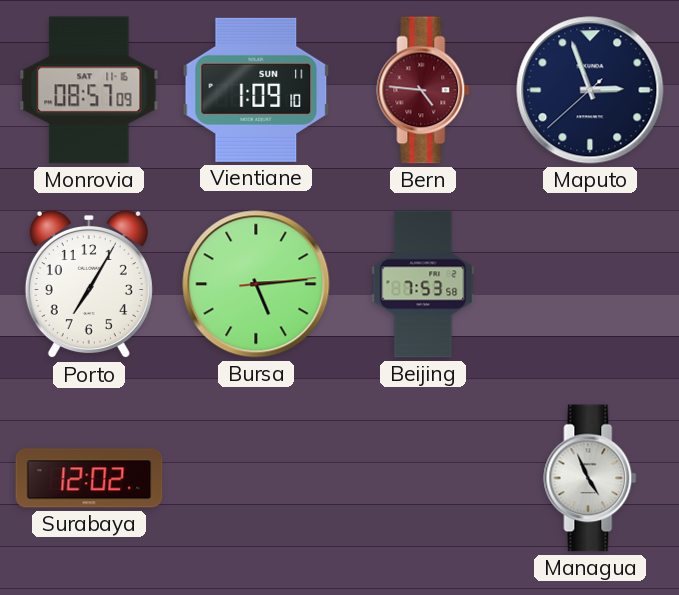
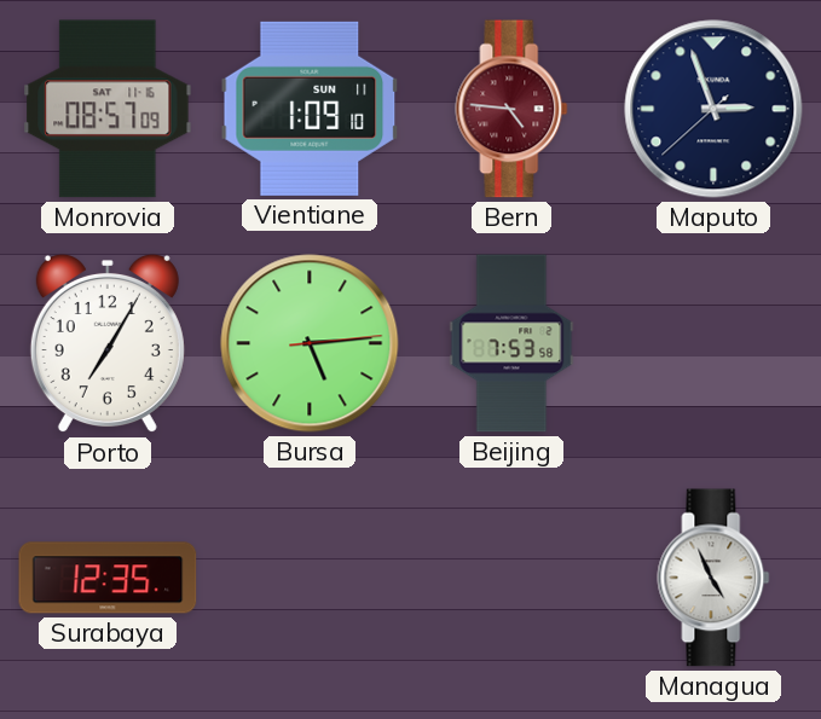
Surabaya: 12:02 -> 12:35
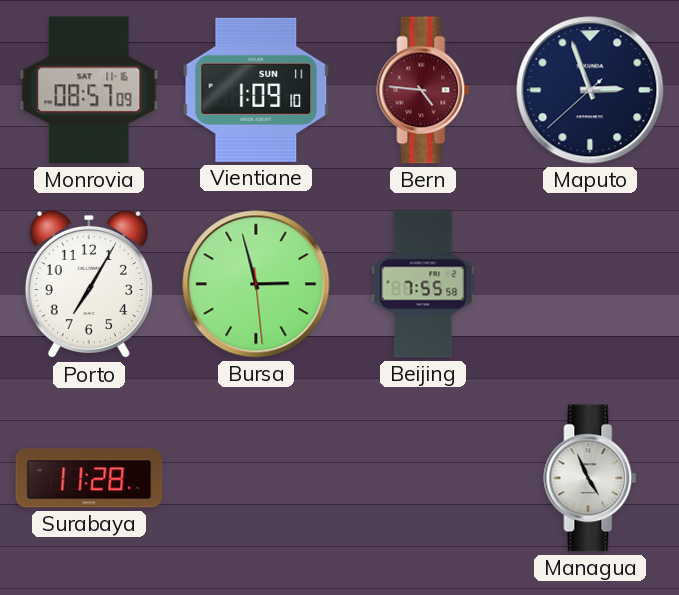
Bursa: 5:14 -> 2:57
Beijing: 7:53 -> 7:55
Surabaya: 12:35 -> 11:28
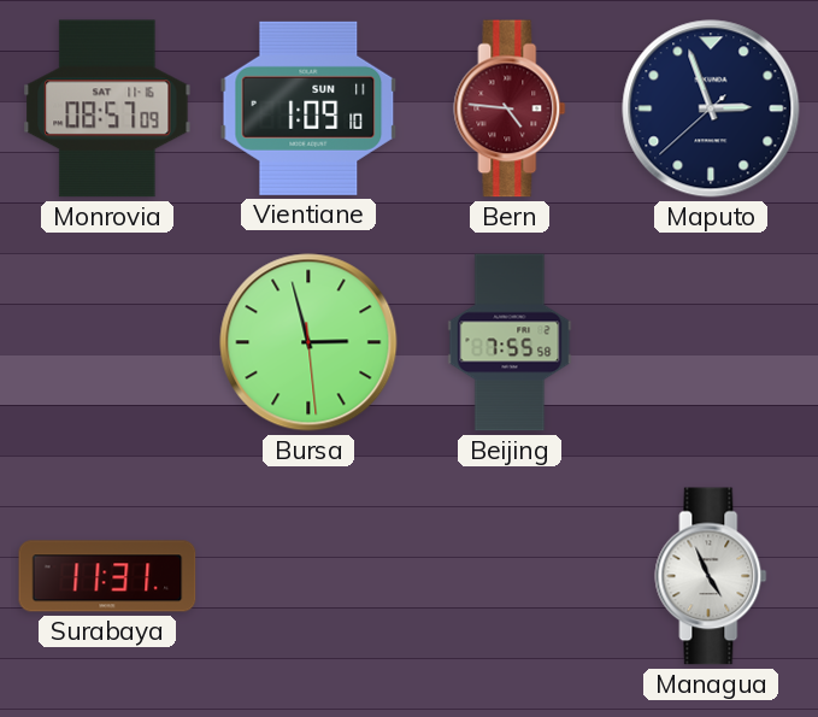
Porto: 7:05 -> none
Surabaya: 11:28 -> 11:31
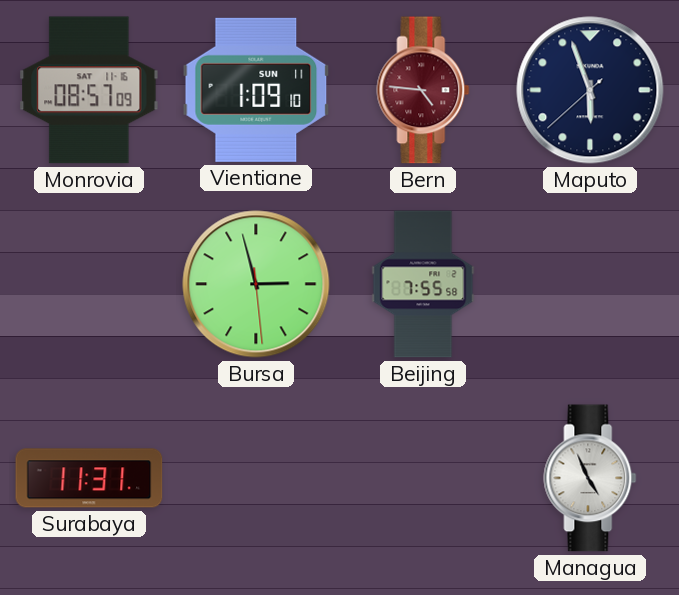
Maputo: 2:56 -> 5:56
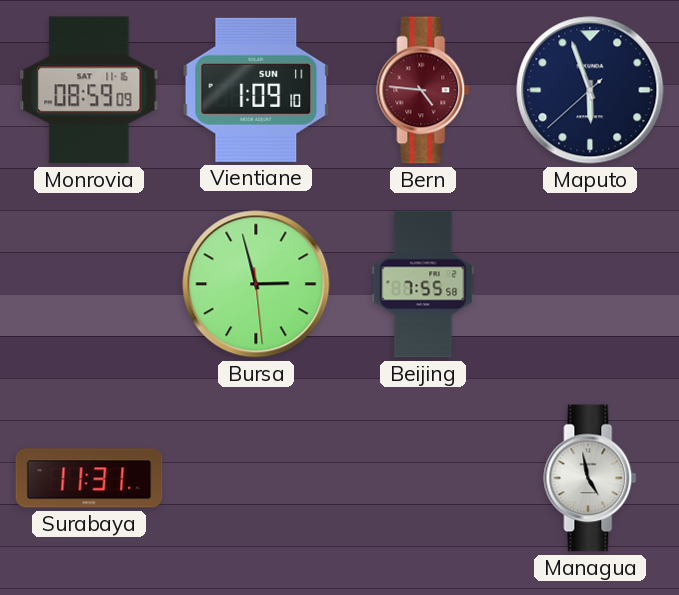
Monrovia: 08:57 -> 08:59
Managua: 4:56 -> 4:58
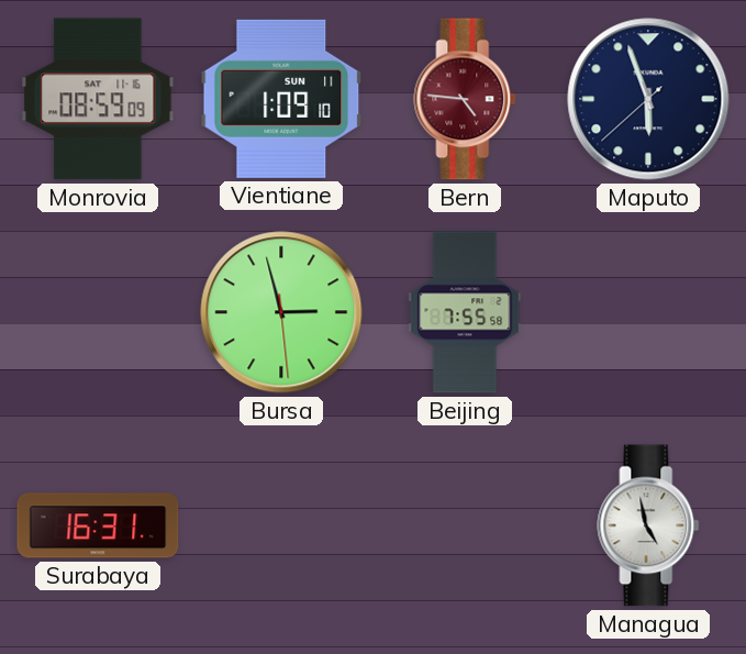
Surabaya: 11:31 -> 16:31
